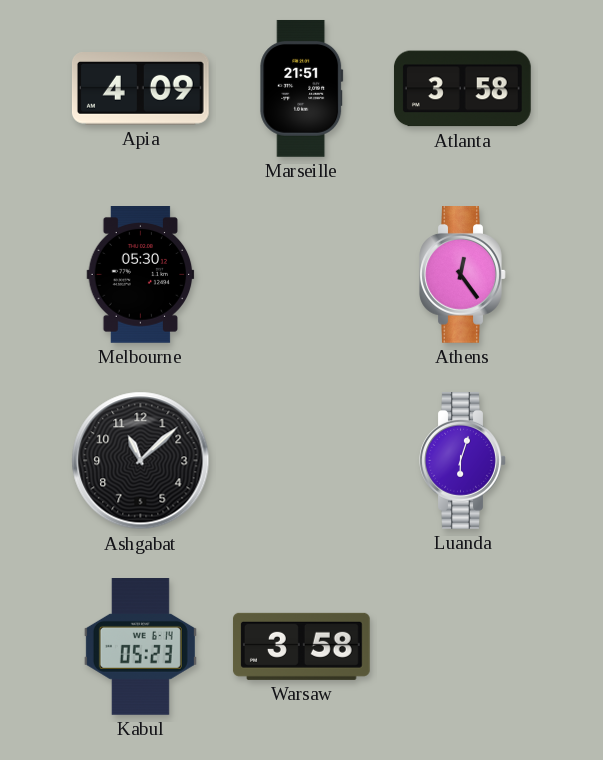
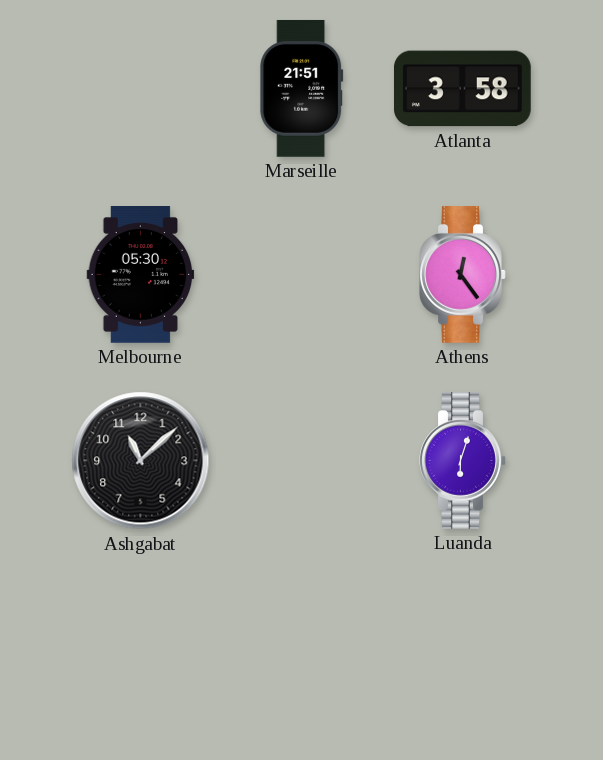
Apia: 4:09 -> none
Kabul: 05:23 -> none
Warsaw: 3:58 -> none
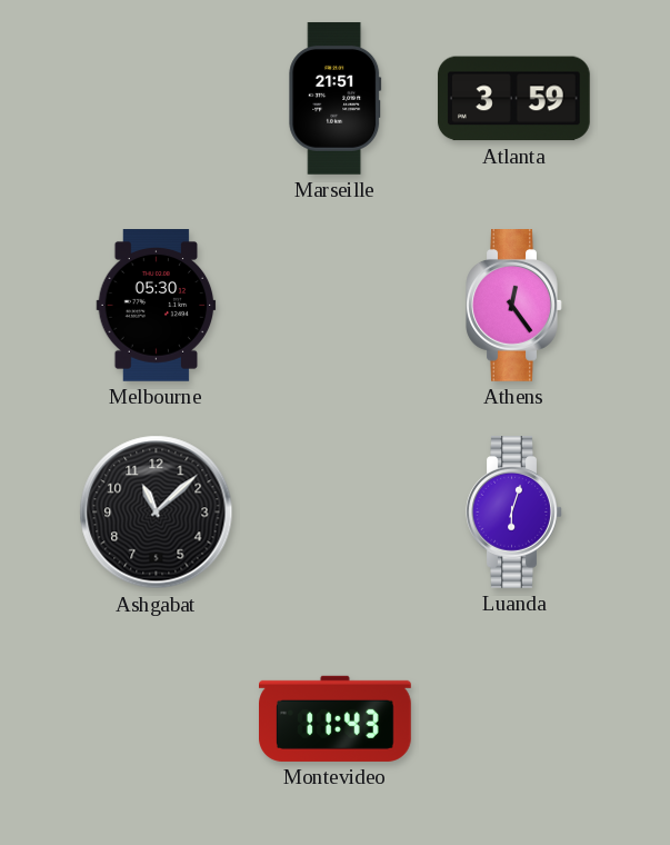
Atlanta: 3:58 -> 3:59
Montevideo: none -> 11:43
